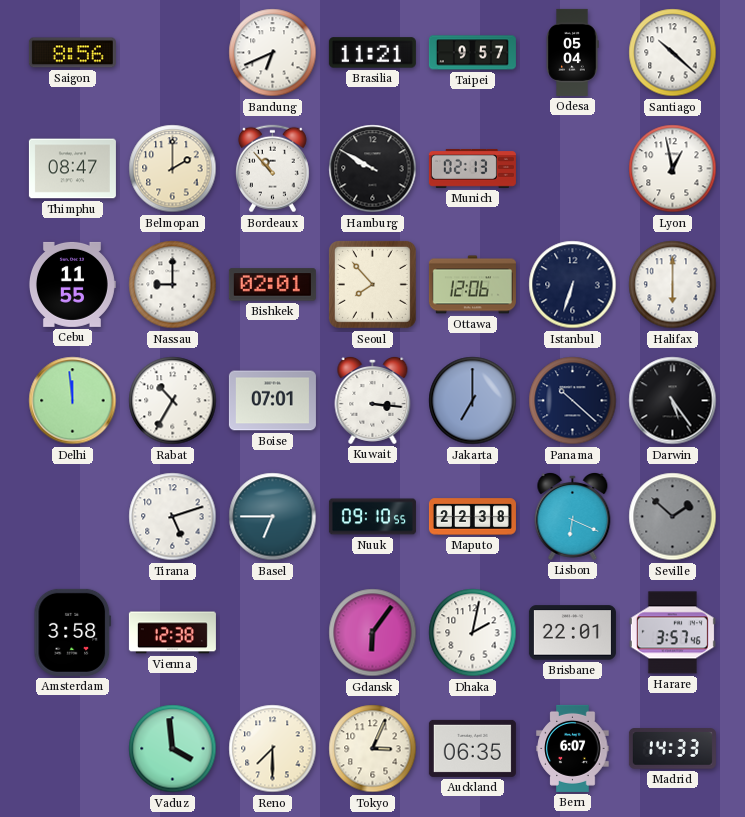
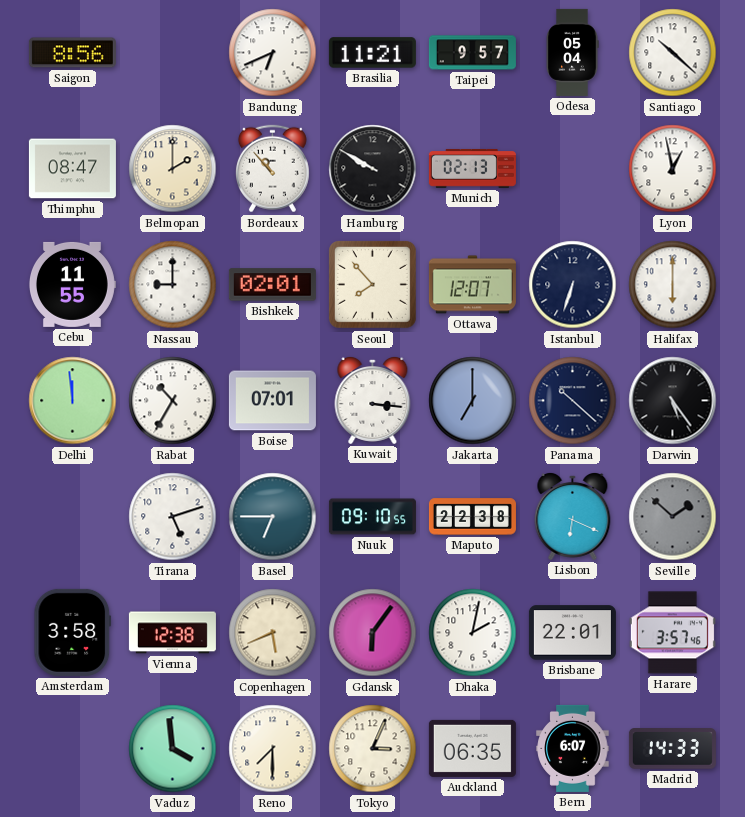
Ottawa: 12:06 -> 12:07
Copenhagen: none -> 5:41
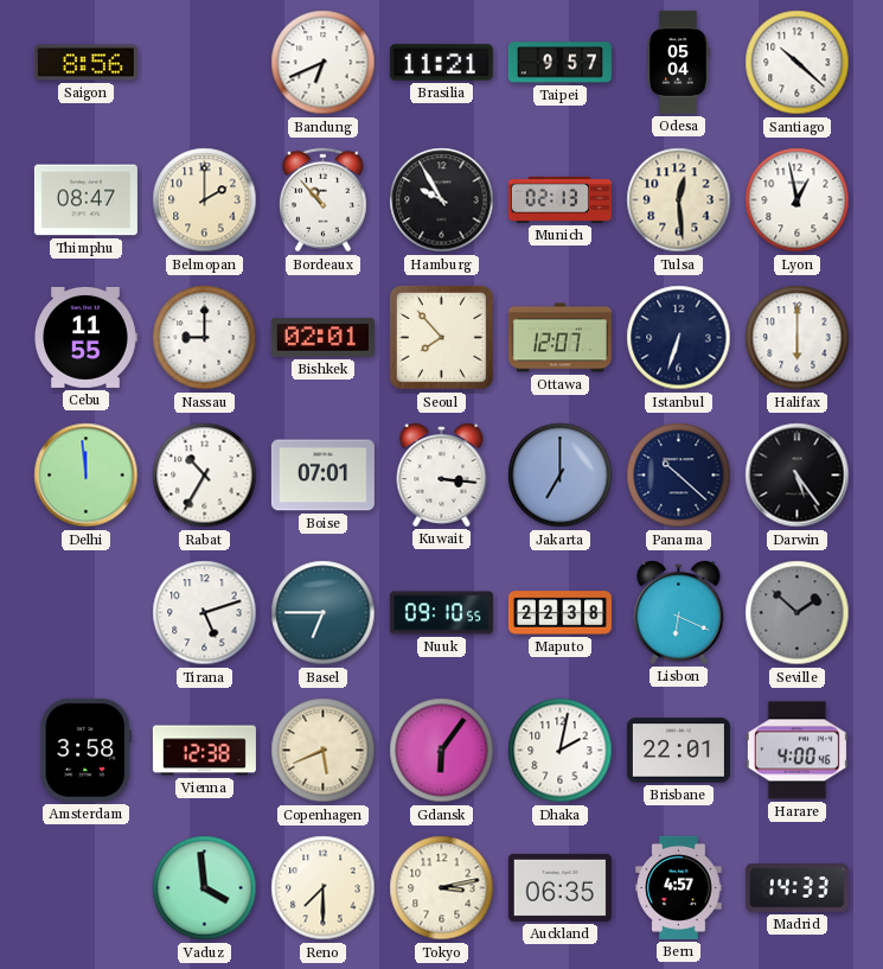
Hamburg: 9:50 -> 9:55
Tulsa: none -> 12:29
Harare: 3:57 -> 4:00
Tokyo: 3:04 -> 3:13
Bern: 6:07 -> 4:57
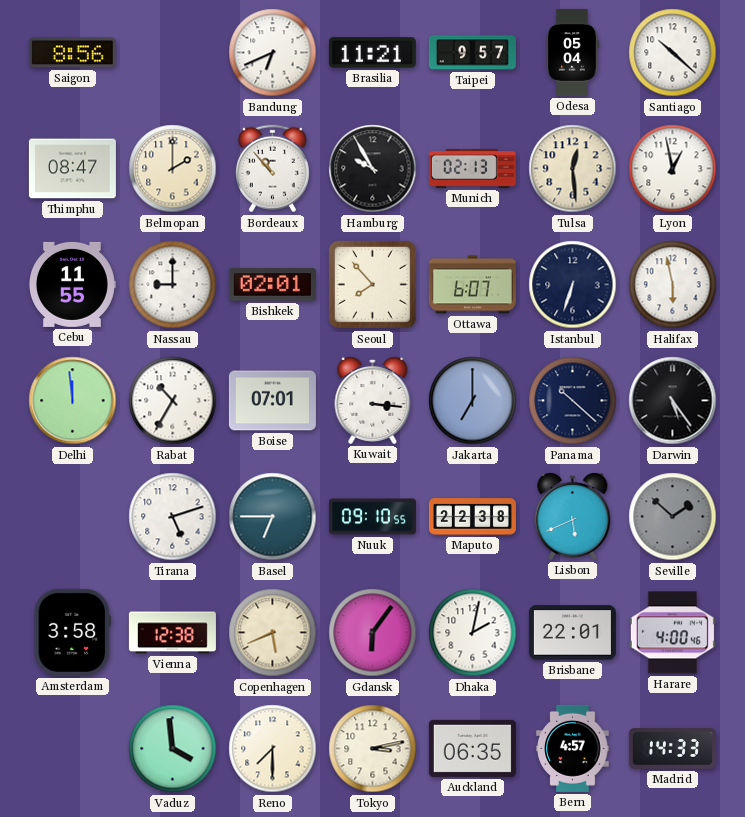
Ottawa: 12:07 -> 6:07
Halifax: 6:00 -> 5:58
Lisbon: 6:19 -> 5:41
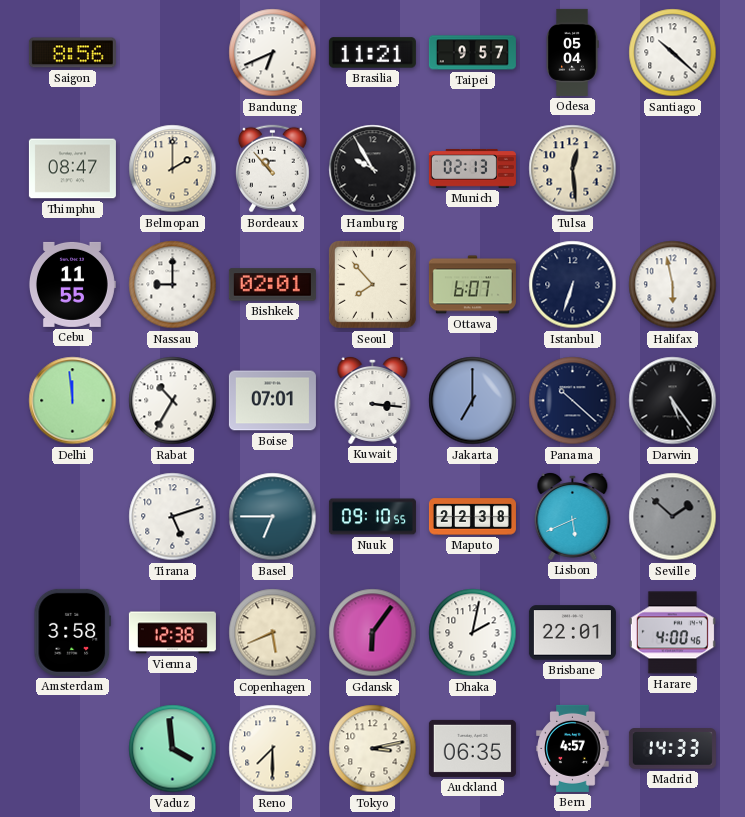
Lyon: 12:58 -> none
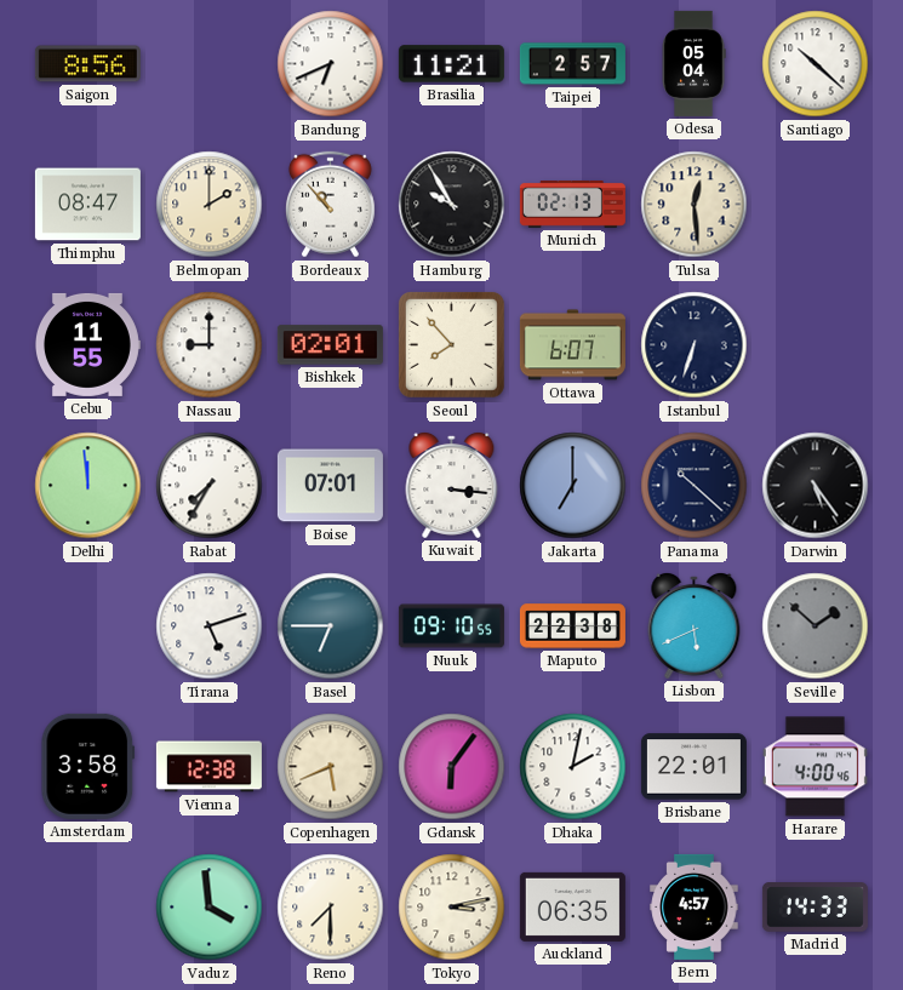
Taipei: 9:57 -> 2:57
Halifax: 5:58 -> none
Rabat: 10:35 -> 7:35
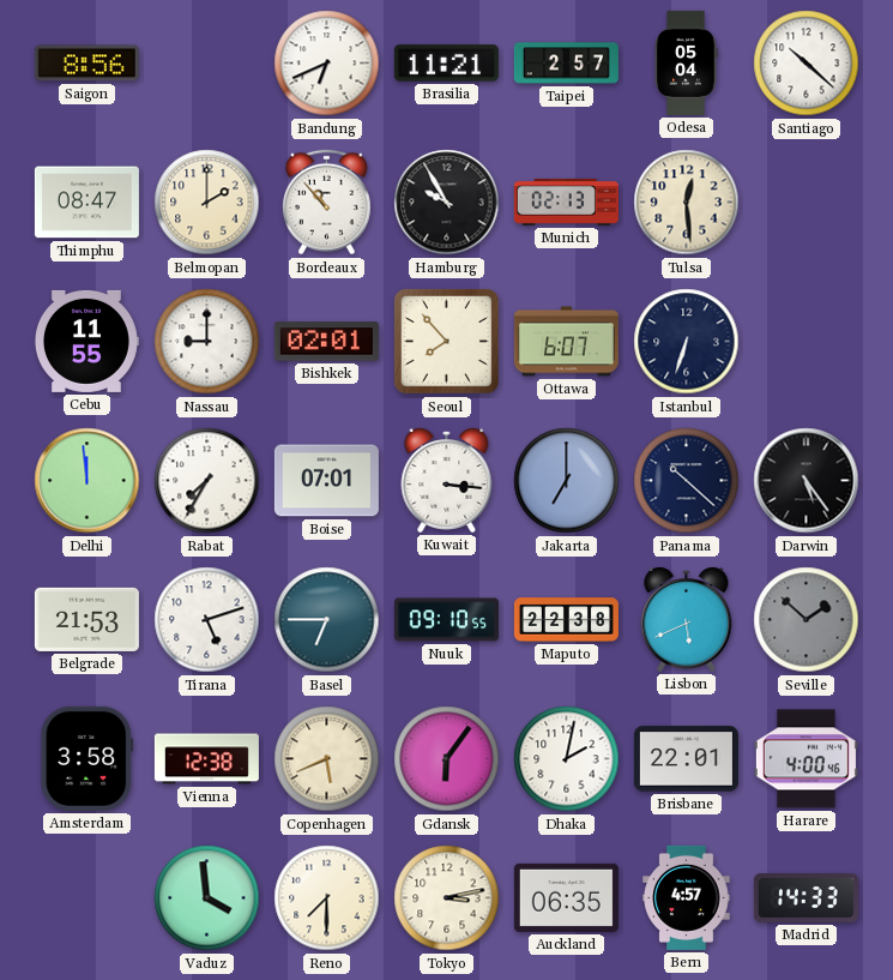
Belgrade: none -> 21:53
